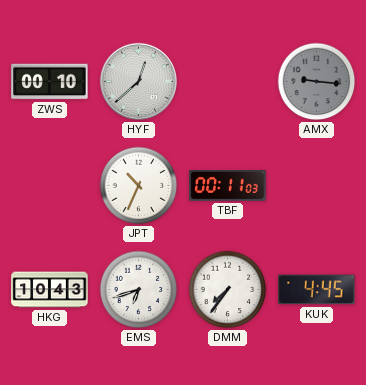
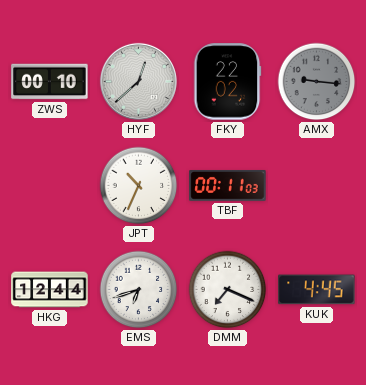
FKY: none -> 22:02
HKG: 10:43 -> 12:44
DMM: 7:36 -> 7:19
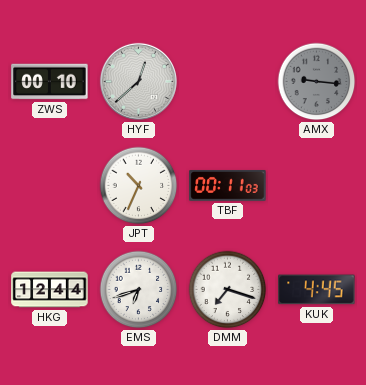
FKY: 22:02 -> none
DMM: 7:19 -> 7:18
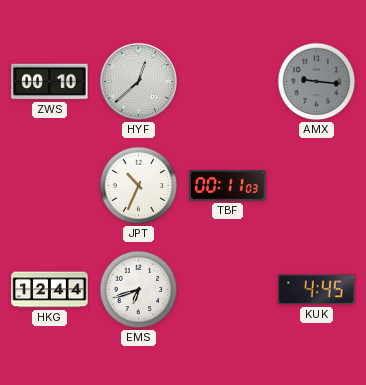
DMM: 7:18 -> none
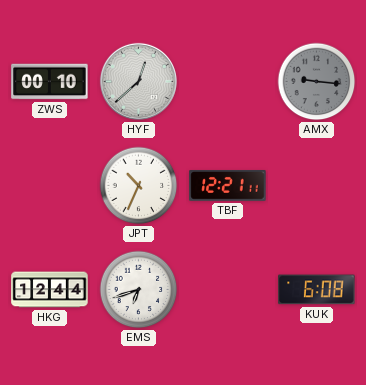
TBF: 00:11 -> 12:21
KUK: 4:45 -> 6:08
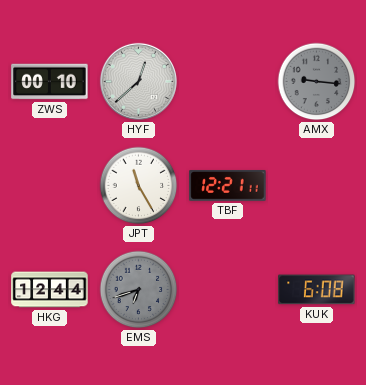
JPT: 10:34 -> 11:25
EMS dial: white -> grey
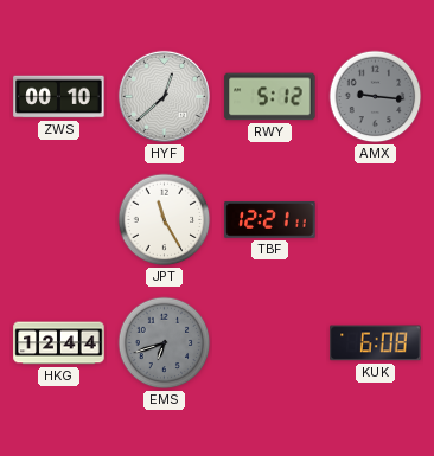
RWY: none -> 5:12
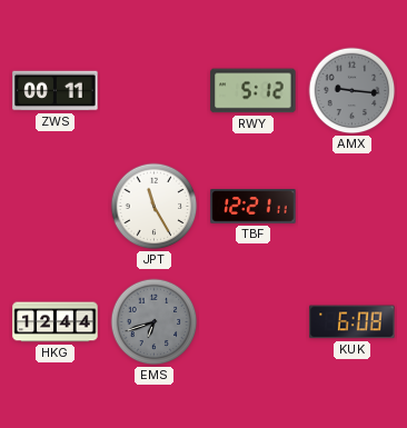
ZWS: 00:10 -> 00:11
HYF: 12:38 -> none
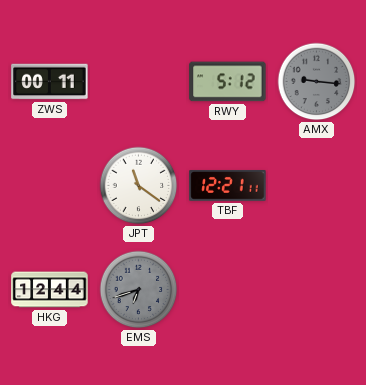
JPT: 11:25 -> 11:21
KUK: 6:08 -> none
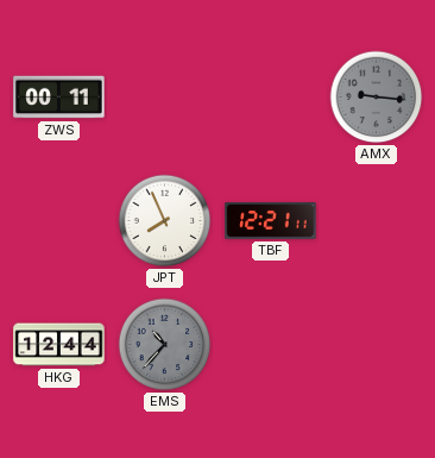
RWY: 5:12 -> none
JPT: 11:21 -> 7:56
EMS: 6:42 -> 10:37
